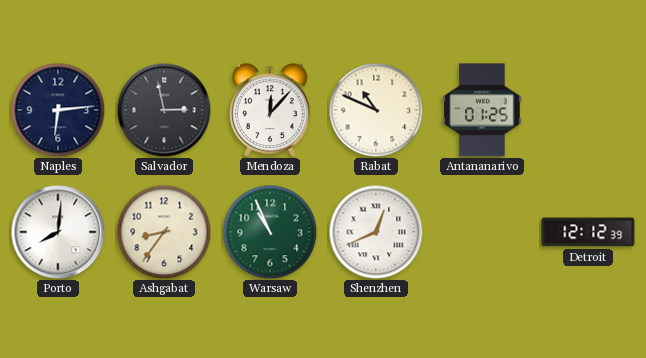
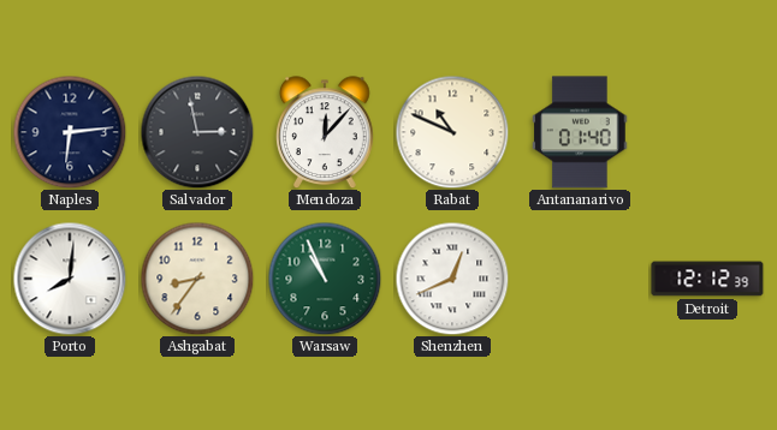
Antananarivo: 01:25 -> 01:40
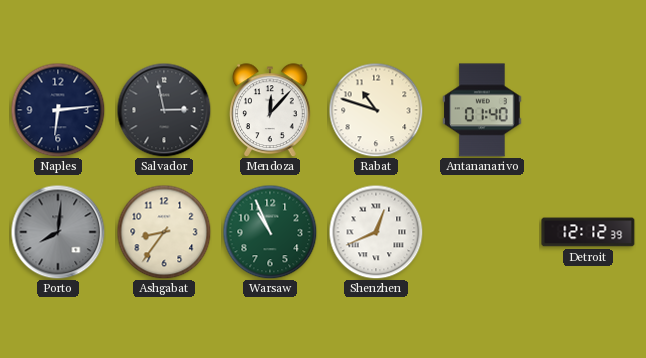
Rabat: 10:49 -> 10:48
Porto dial: white -> grey
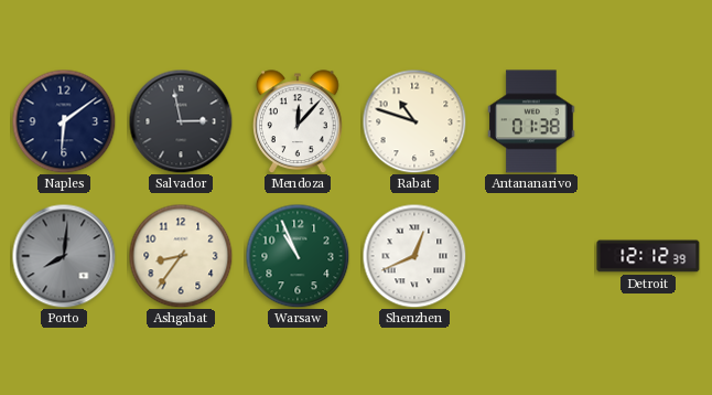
Naples: 6:14 -> 6:09
Antananarivo: 01:40 -> 01:38
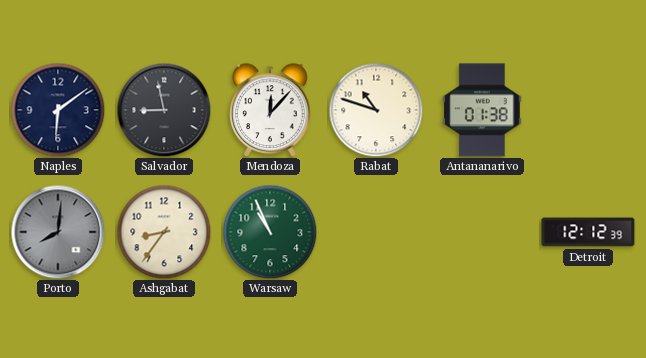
Salvador: 2:58 -> 8:58
Shenzhen: 12:41 -> none
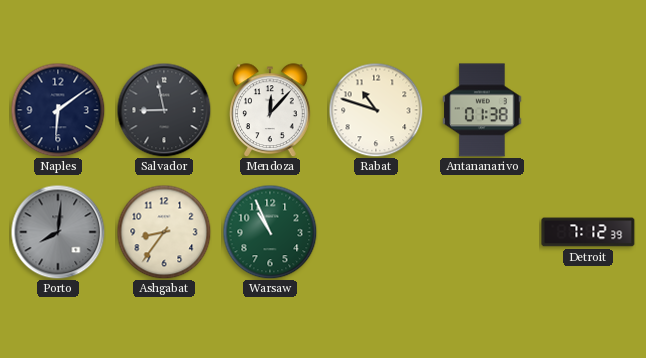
Detroit: 12:12 -> 7:12
